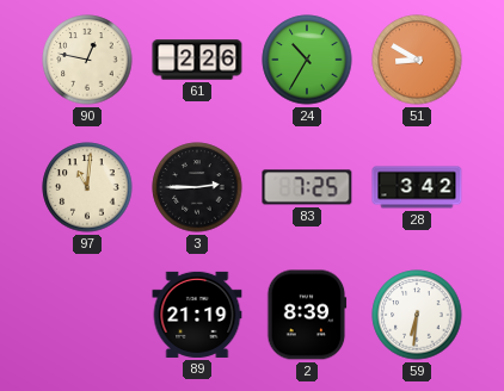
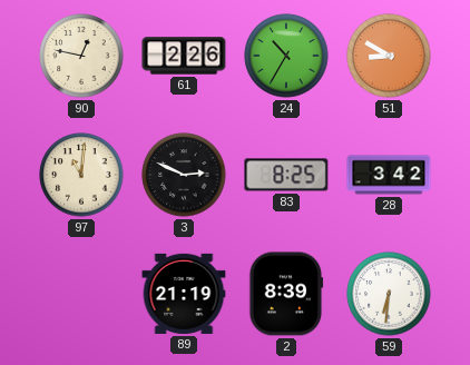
3: 2:45 -> 2:49
83: 7:25 -> 8:25
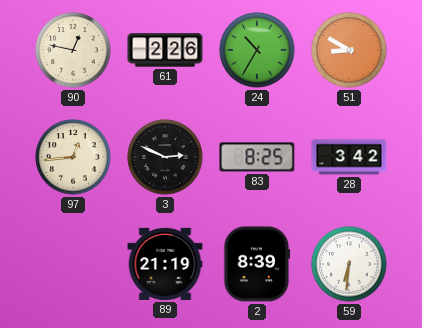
97: 11:01 -> 12:44
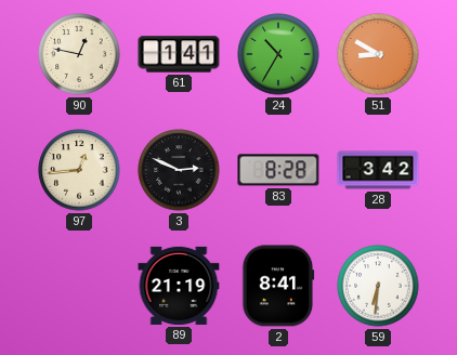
61: 2:26 -> 1:41
83: 8:25 -> 8:28
2: 8:39 -> 8:41
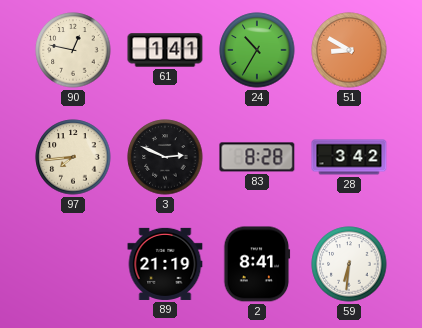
97: 12:44 -> 7:44
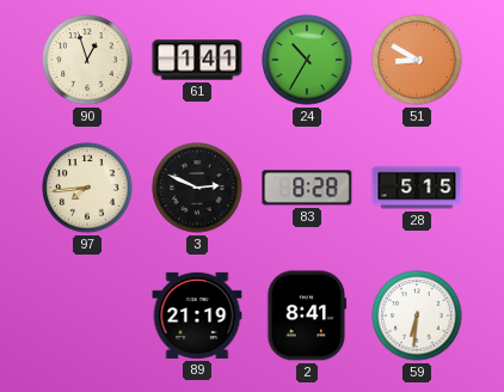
90: 12:47 -> 12:57
28: 3:42 -> 5:15
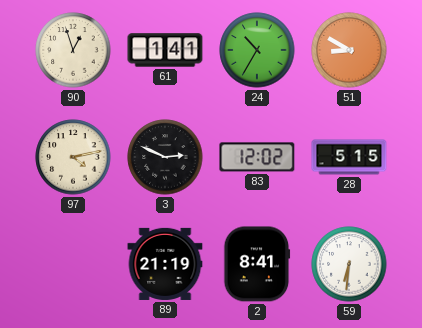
97: 7:44 -> 4:13
83: 8:28 -> 12:02
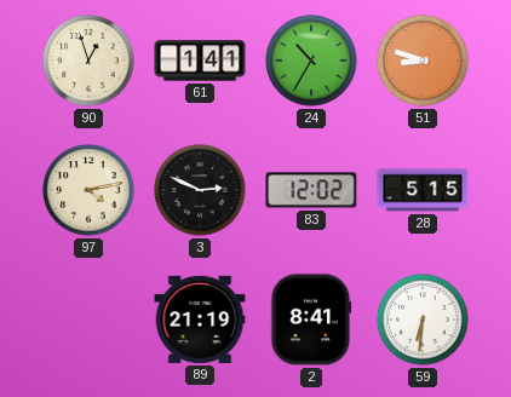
51: 8:50 -> 8:48
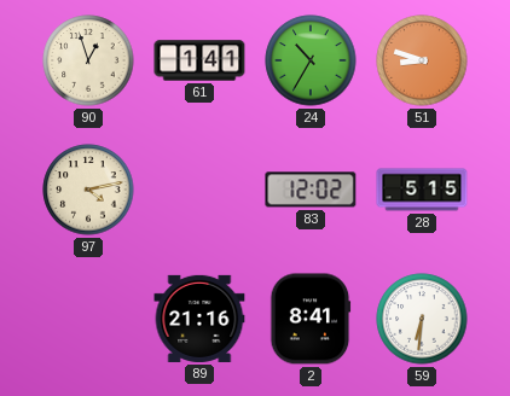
3: 2:49 -> none
89: 21:19 -> 21:16
